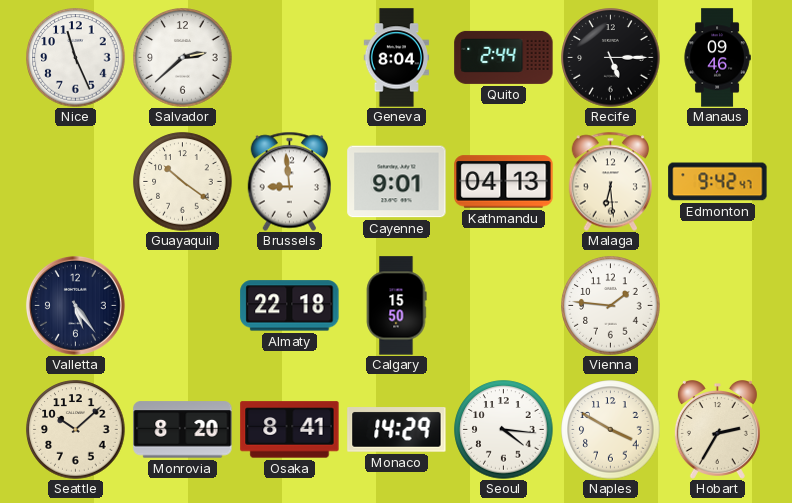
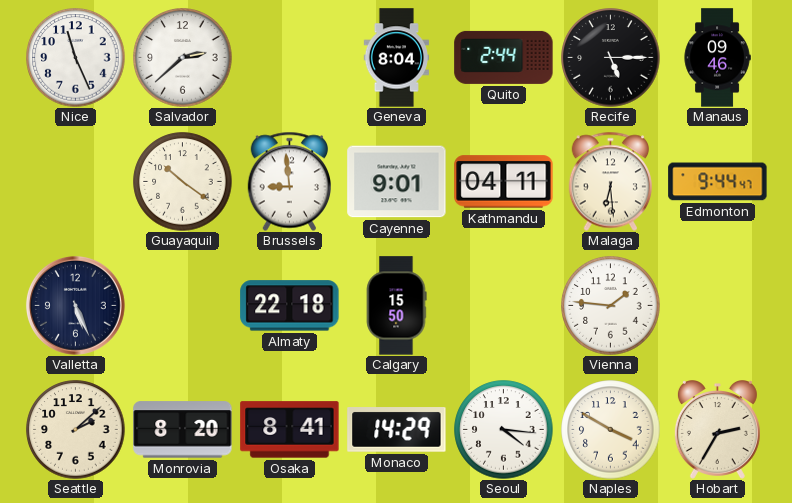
Kathmandu: 04:13 -> 04:11
Edmonton: 9:42 -> 9:44
Valletta: 5:24 -> 5:26
Seattle: 10:08 -> 2:08
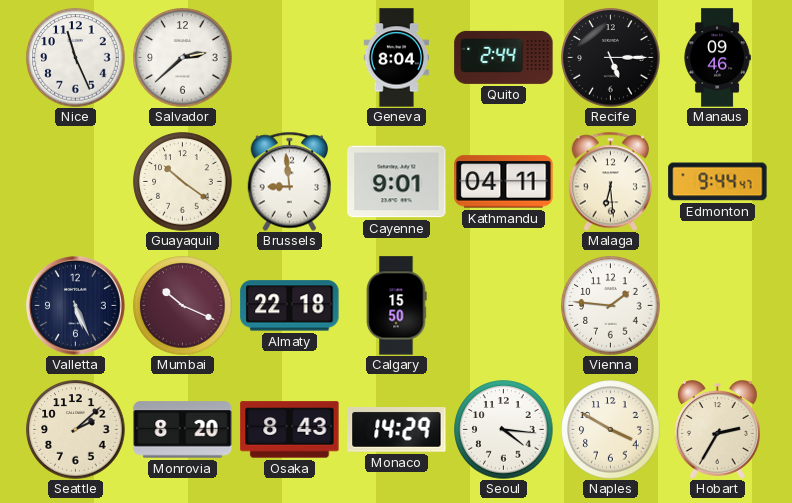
Mumbai: none -> 10:19
Osaka: 8:41 -> 8:43
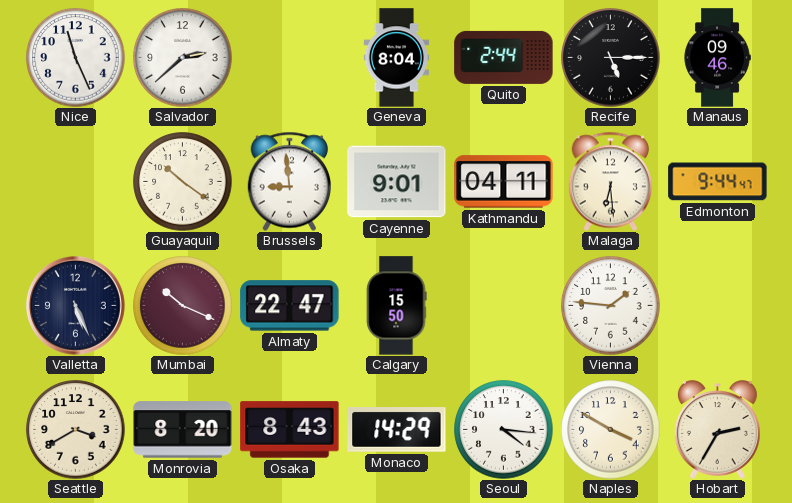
Almaty: 22:18 -> 22:47
Seattle: 2:08 -> 3:40
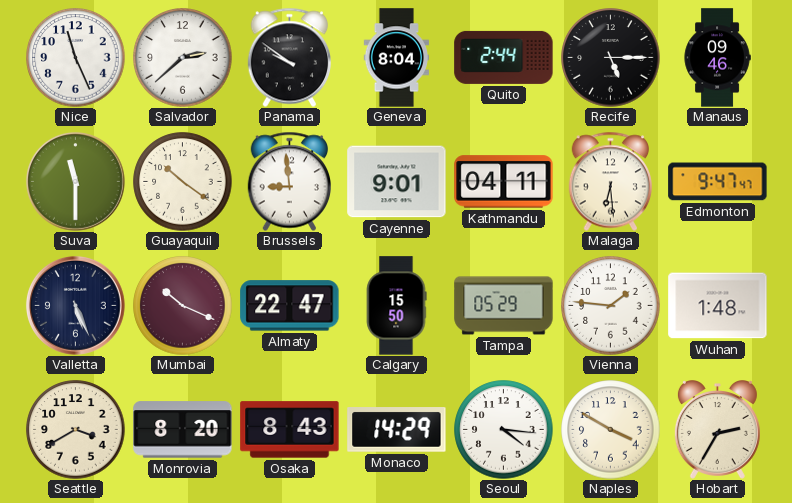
Panama: none -> 9:51
Suva: none -> 11:30
Edmonton: 9:44 -> 9:47
Tampa: none -> 05:29
Wuhan: none -> 1:48
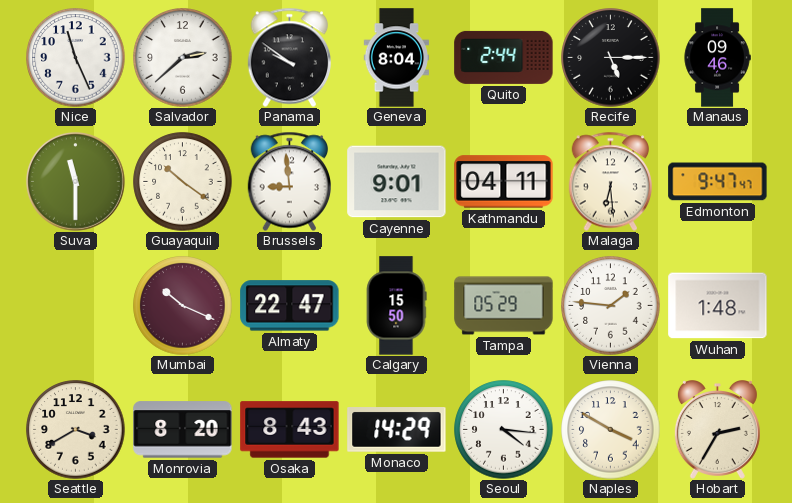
Valletta: 5:26 -> none
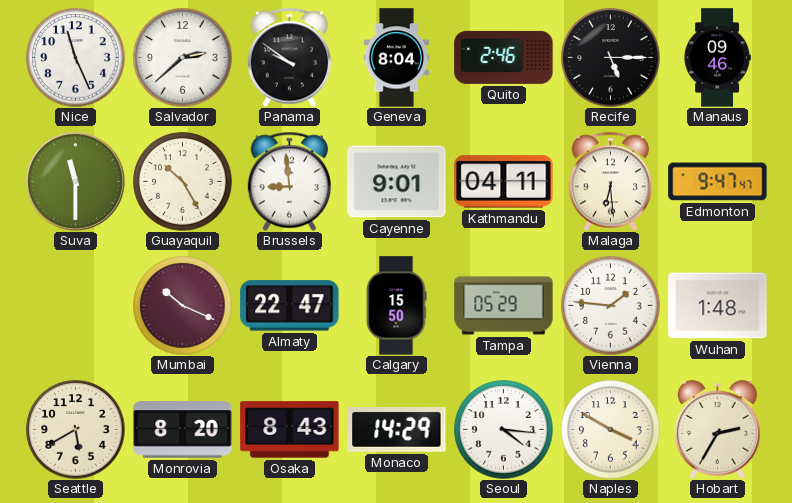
Quito: 2:44 -> 2:46
Guayaquil: 10:21 -> 10:25
Seattle: 3:40 -> 5:40
